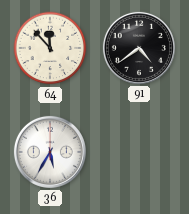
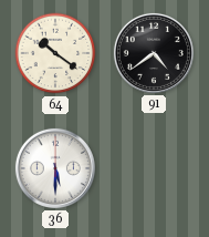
64: 11:53 -> 10:21
36: 5:35 -> 5:30
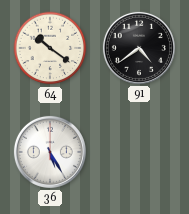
36: 5:30 -> 5:25
